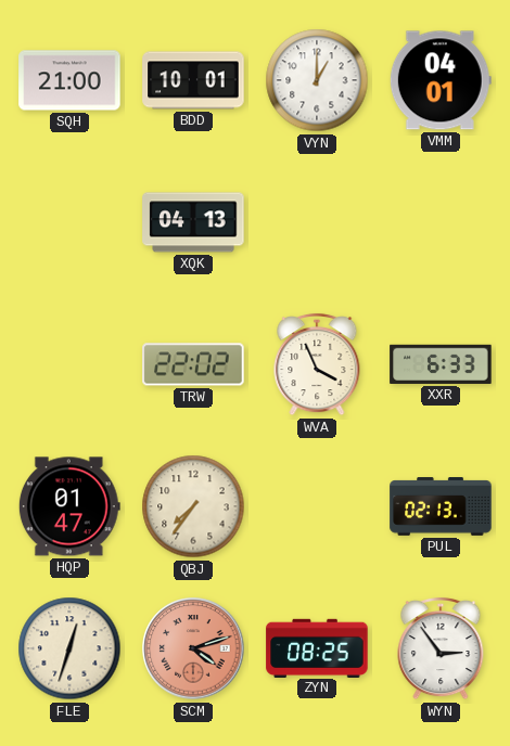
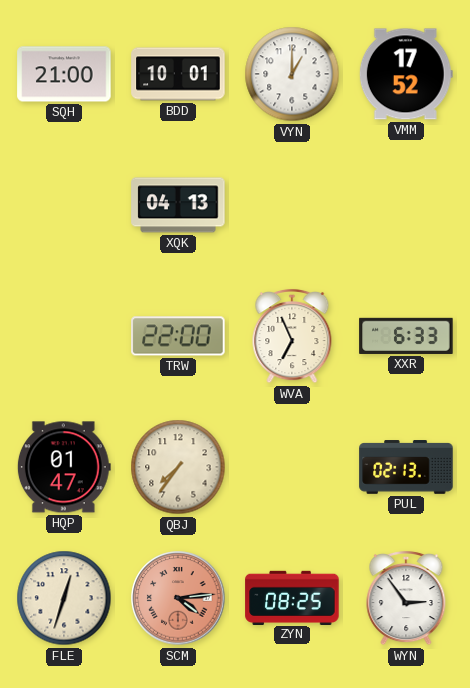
VMM: 04:01 -> 17:52
TRW: 22:02 -> 22:00
WVA: 3:56 -> 6:56
SCM: 4:12 -> 4:14
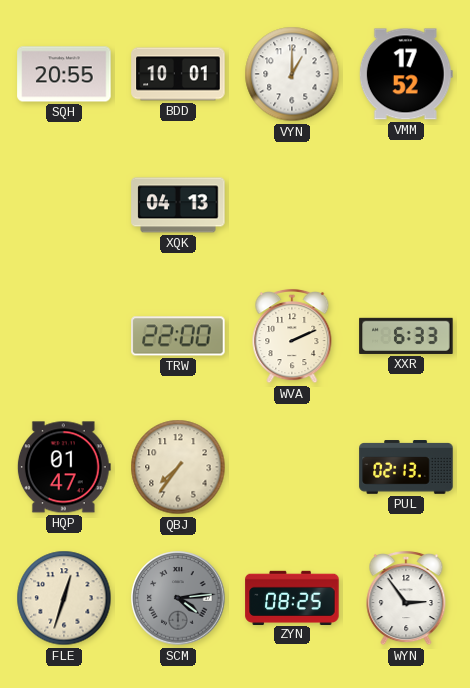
SQH: 21:00 -> 20:55
WVA: 6:56 -> 2:11
SCM dial: salmon -> grey
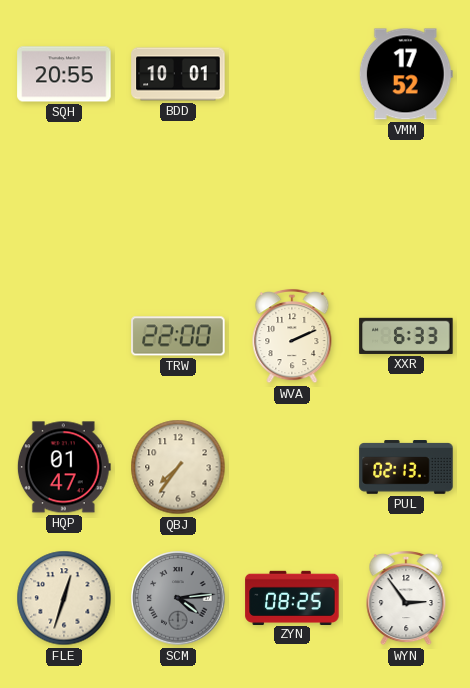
VYN: 1:00 -> none
XQK: 04:13 -> none
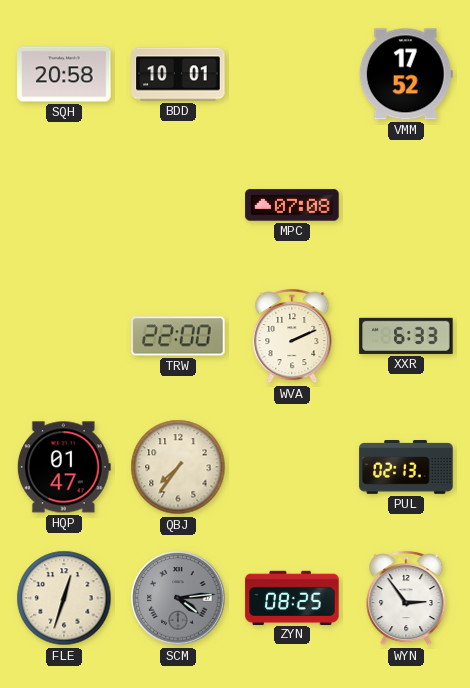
SQH: 20:55 -> 20:58
MPC: none -> 07:08
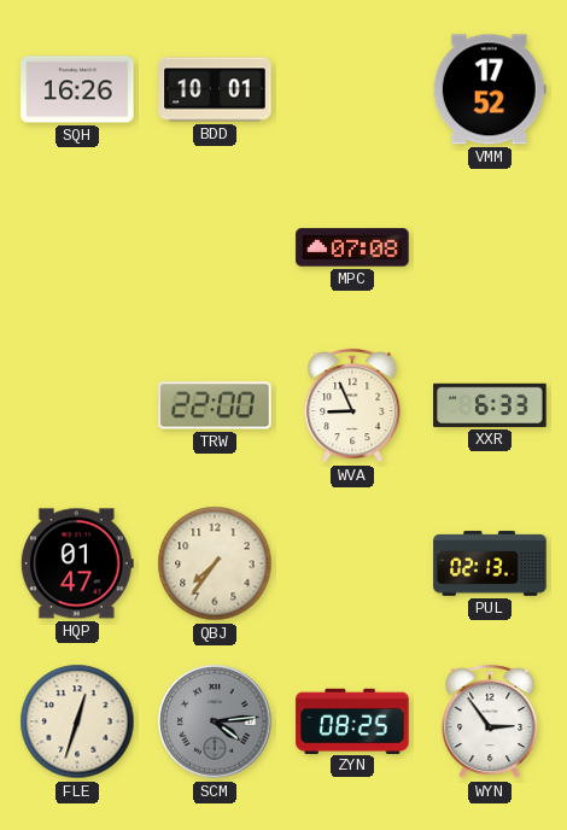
SQH: 20:58 -> 16:26
WVA: 2:11 -> 8:56
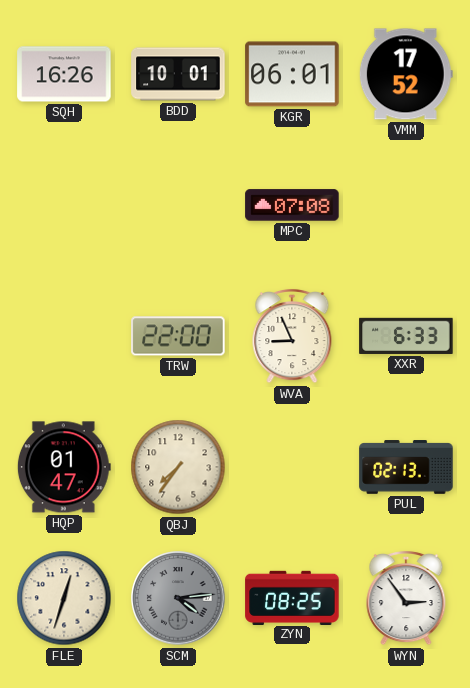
KGR: none -> 06:01
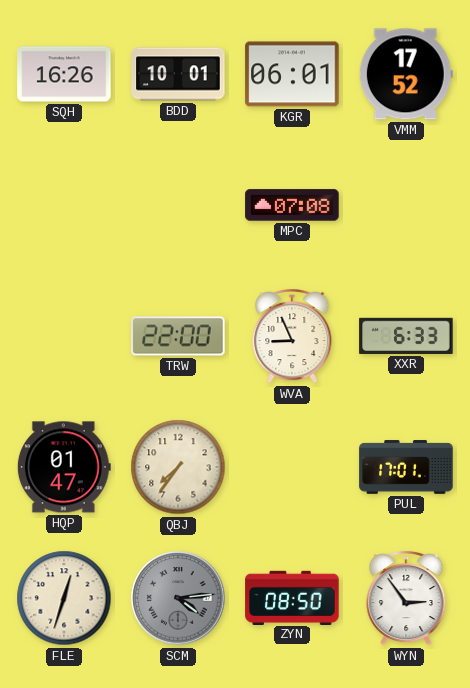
PUL: 02:13 -> 17:01
ZYN: 08:25 -> 08:50
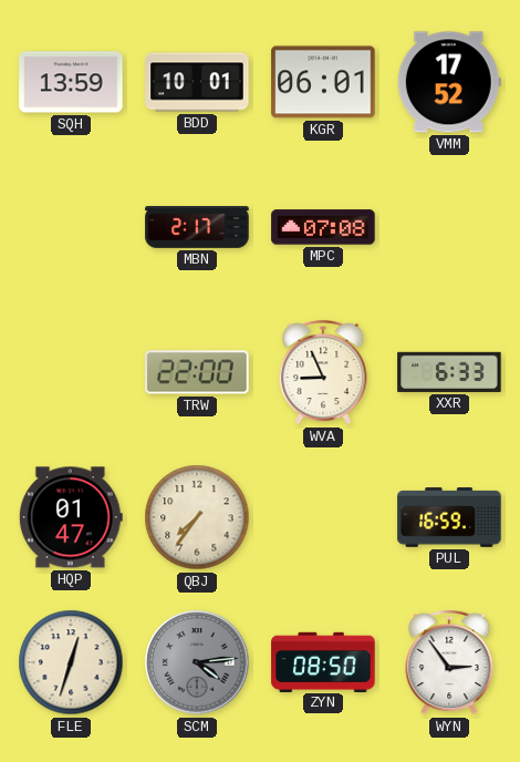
SQH: 16:26 -> 13:59
MBN: none -> 2:17
PUL: 17:01 -> 16:59
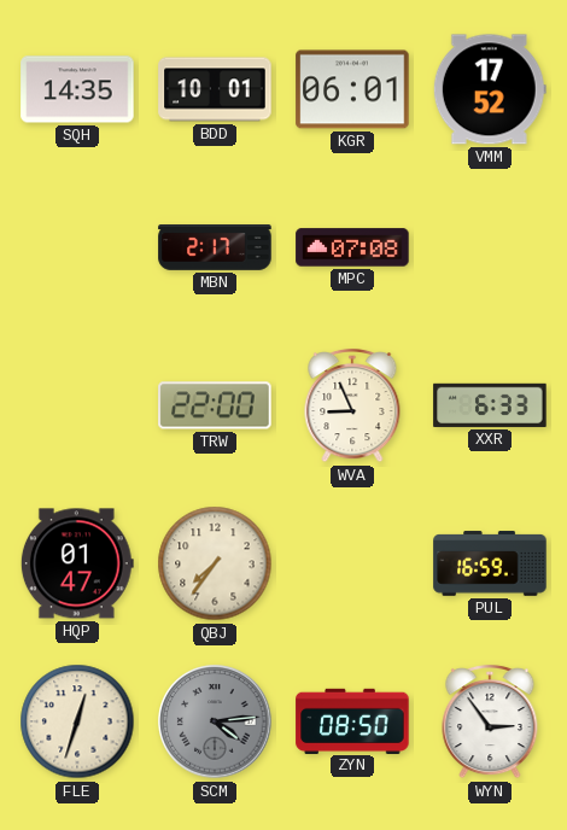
SQH: 13:59 -> 14:35
